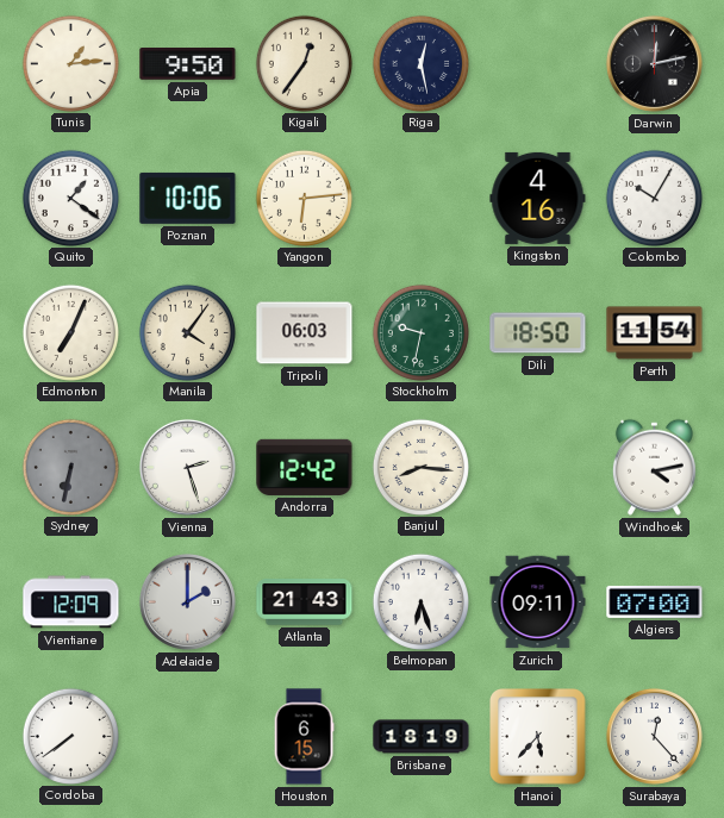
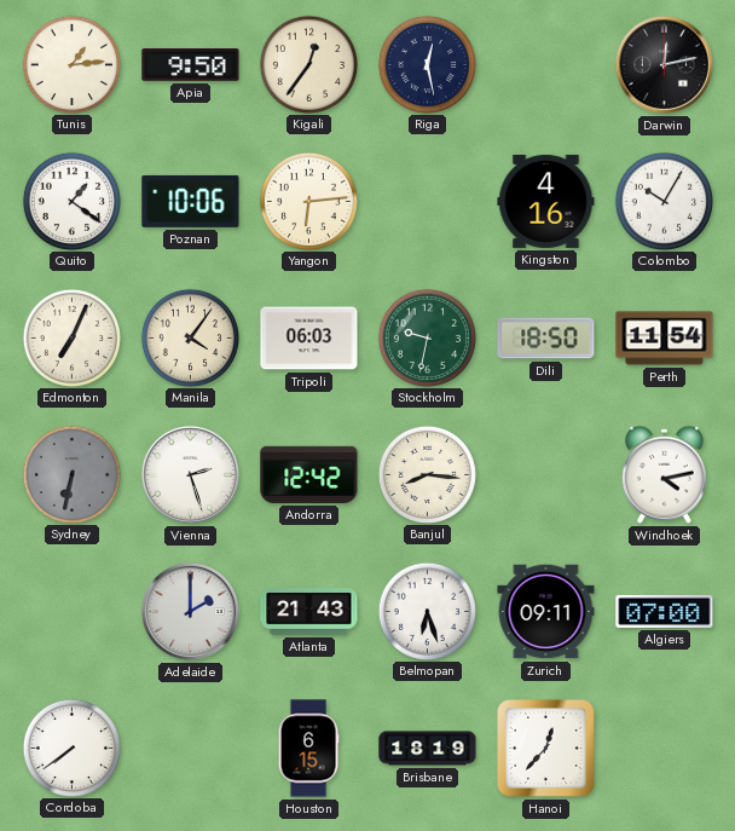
Vientiane: 12:09 -> none
Hanoi: 5:37 -> 12:37
Surabaya: 12:23 -> none
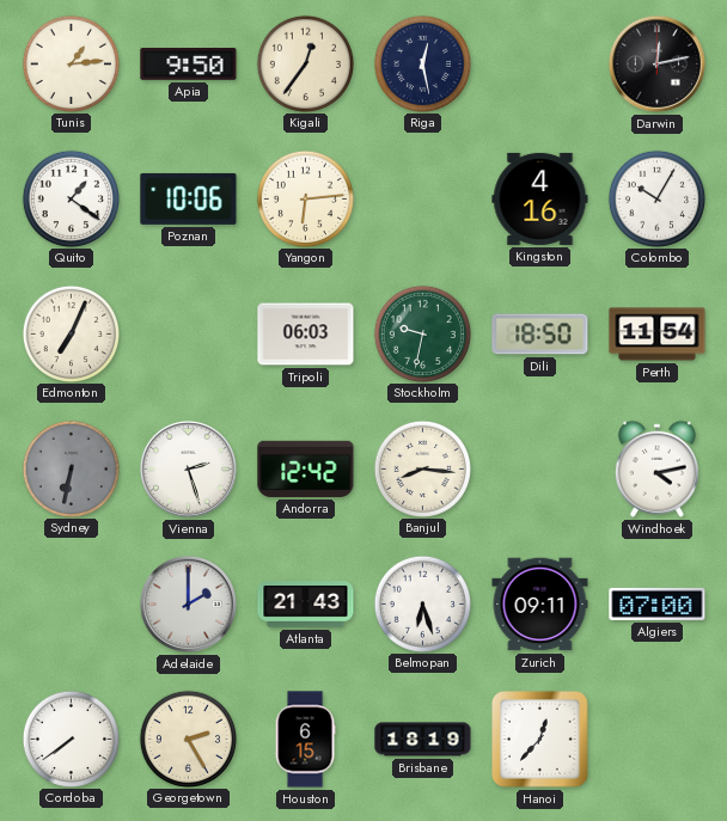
Manila: 4:06 -> none
Georgetown: none -> 2:25
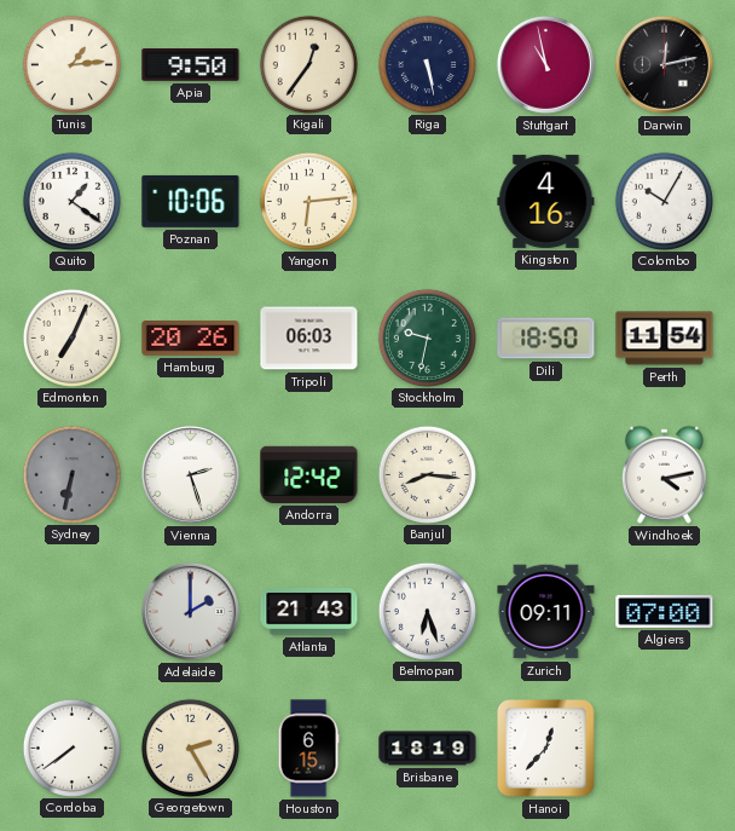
Riga: 12:28 -> 5:28
Stuttgart: none -> 10:58
Hamburg: none -> 20:26
